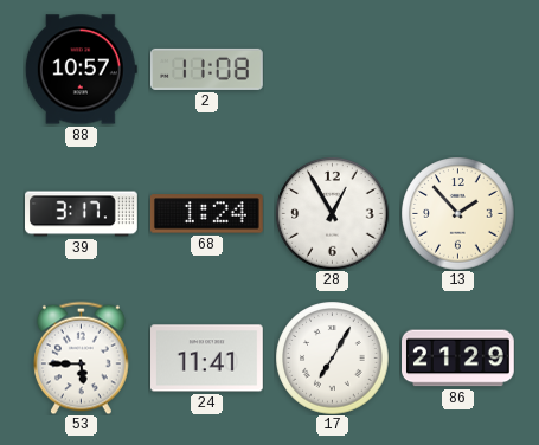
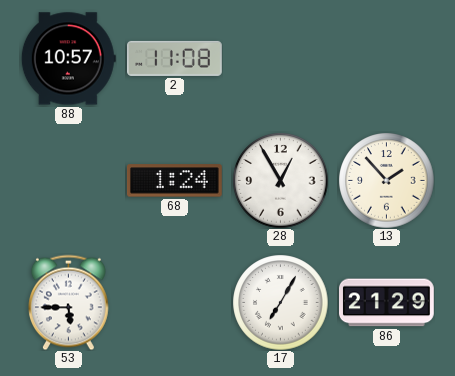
39: 3:17 -> none
24: 11:41 -> none
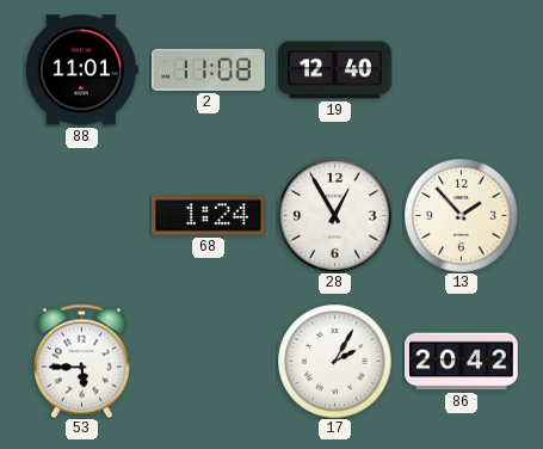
88: 10:57 -> 11:01
19: none -> 12:40
17: 7:05 -> 2:05
86: 21:29 -> 20:42
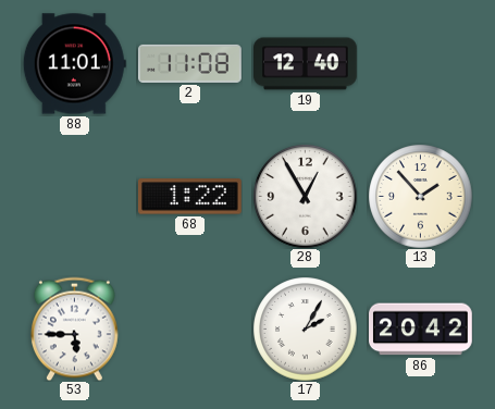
68: 1:24 -> 1:22
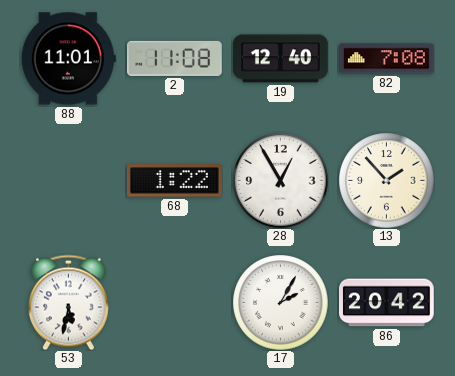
82: none -> 7:08
53: 5:45 -> 5:32
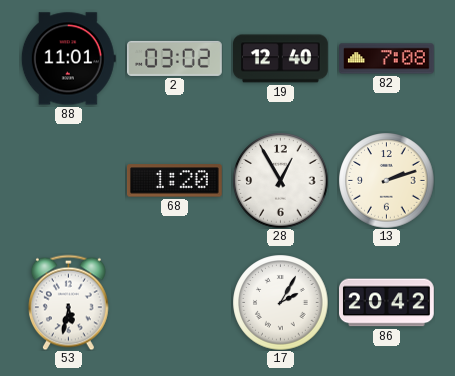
2: 11:08 -> 03:02
68: 1:22 -> 1:20
13: 1:53 -> 2:12
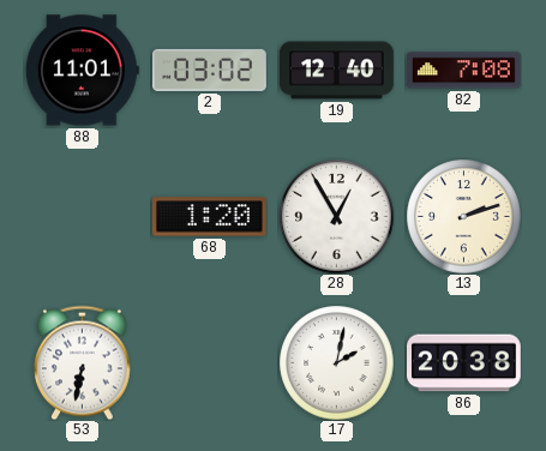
53: 5:32 -> 6:32
17: 2:05 -> 2:02
86: 20:42 -> 20:38
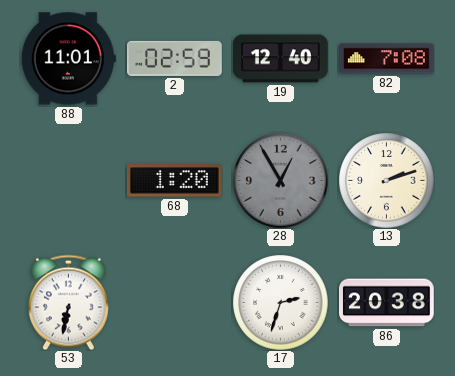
2: 03:02 -> 02:59
28 dial: white -> grey
17: 2:02 -> 2:33
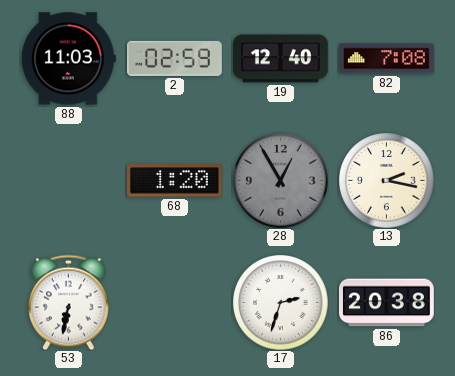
88: 11:01 -> 11:03
13: 2:12 -> 2:17
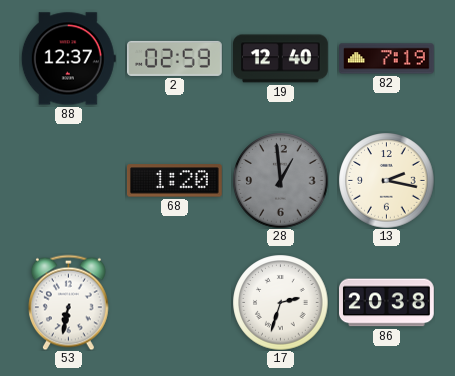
88: 11:03 -> 12:37
82: 7:08 -> 7:19
28: 12:55 -> 12:59
